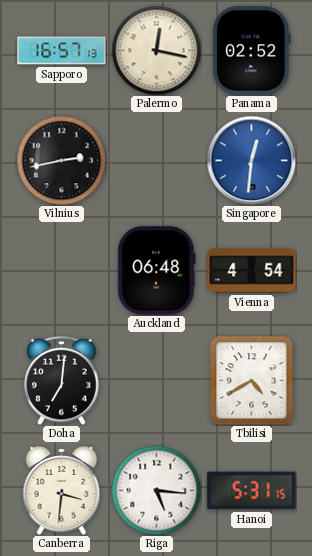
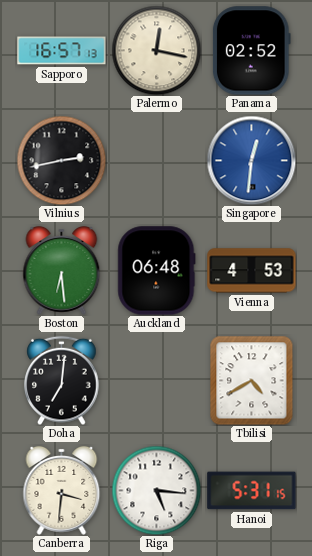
Boston: none -> 6:29
Vienna: 4:54 -> 4:53
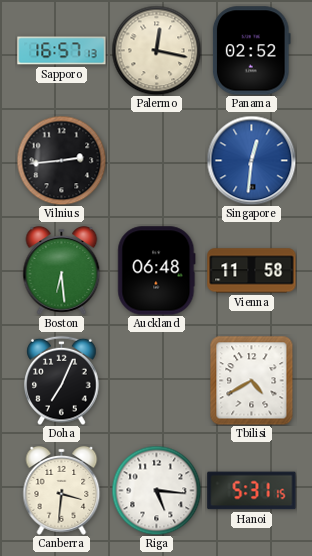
Vilnius: 2:43 -> 2:44
Vienna: 4:53 -> 11:58
Doha: 7:01 -> 7:04
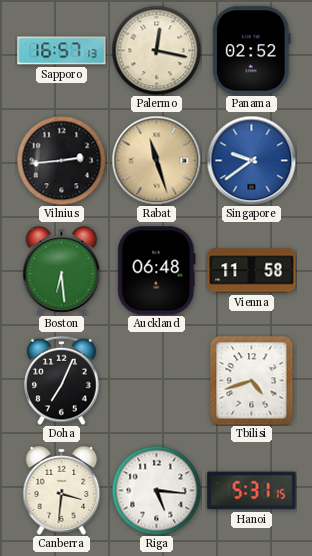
Rabat: none -> 11:27
Singapore: 12:31 -> 9:39
Tbilisi: 4:40 -> 4:42
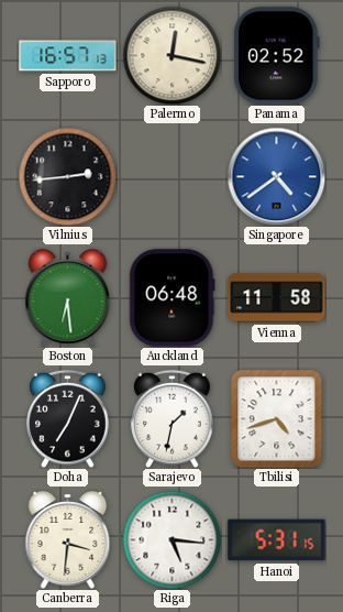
Rabat: 11:27 -> none
Singapore: 9:39 -> 4:39
Sarajevo: none -> 1:32
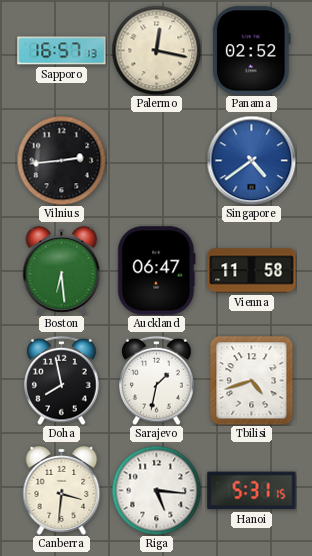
Auckland: 06:48 -> 06:47
Doha: 7:04 -> 7:58
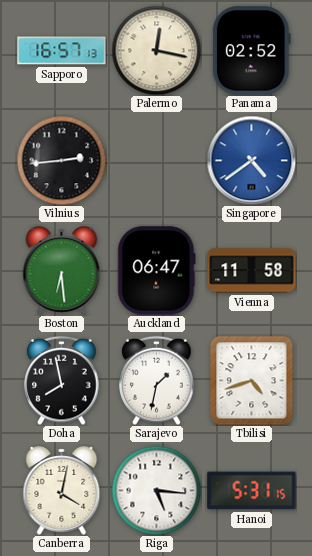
Canberra: 3:31 -> 4:02
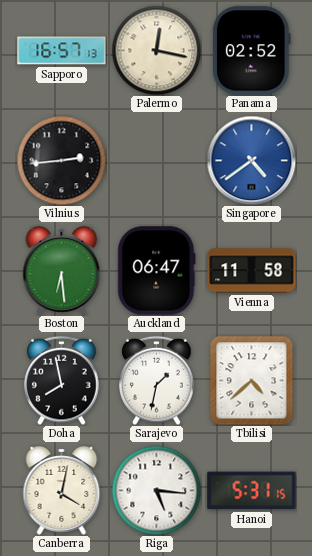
Tbilisi: 4:42 -> 4:38
